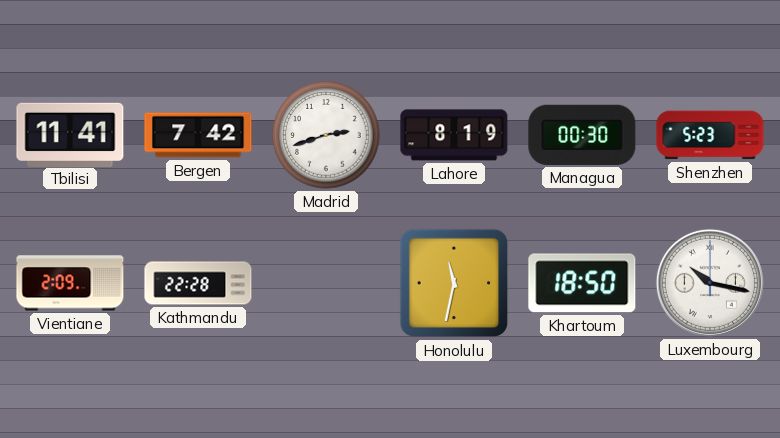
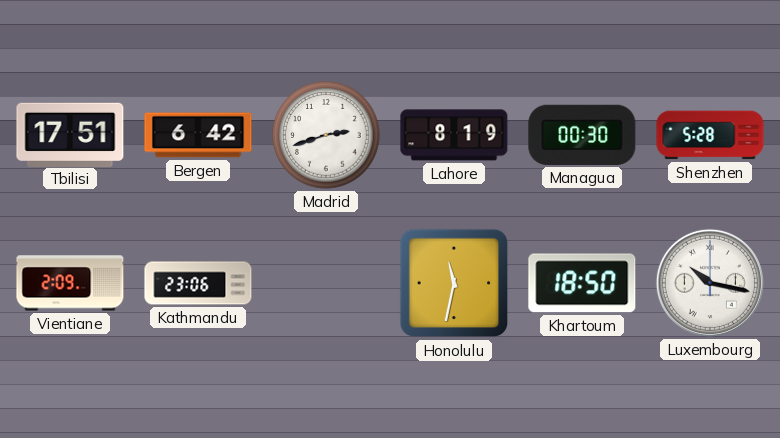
Tbilisi: 11:41 -> 17:51
Bergen: 7:42 -> 6:42
Shenzhen: 5:23 -> 5:28
Kathmandu: 22:28 -> 23:06
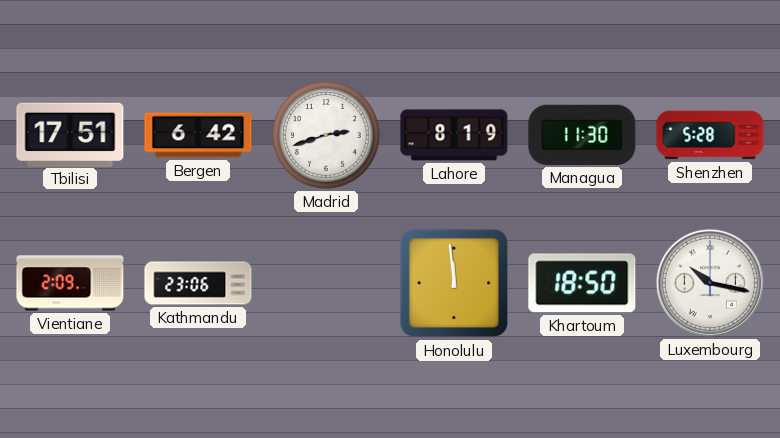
Managua: 00:30 -> 11:30
Honolulu: 11:32 -> 11:59
